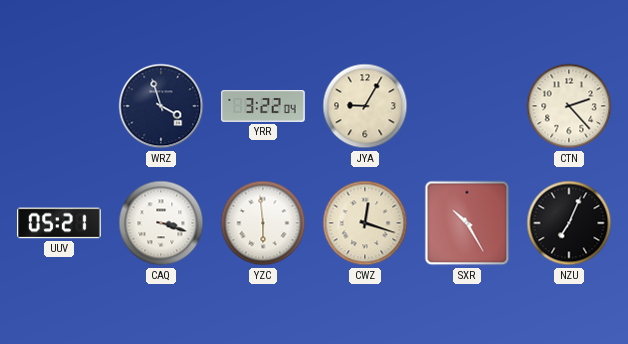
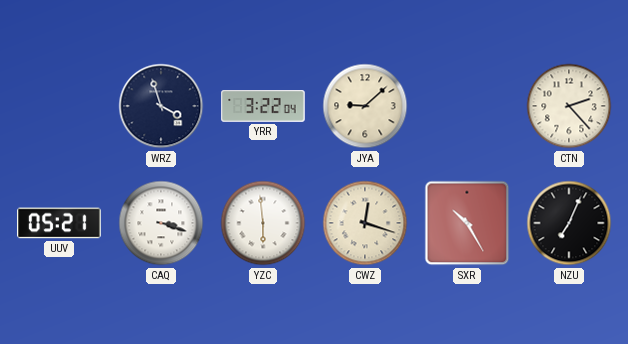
JYA: 9:05 -> 9:08
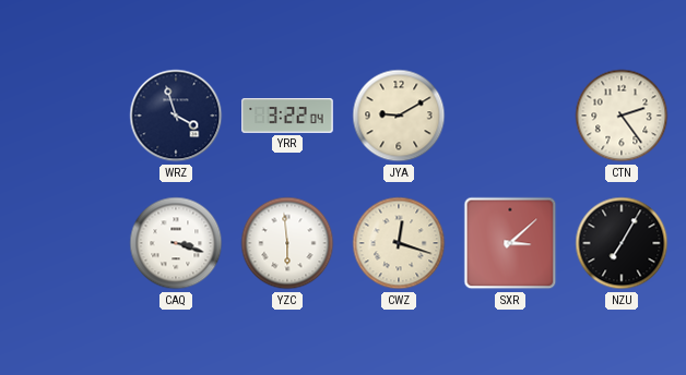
JYA: 9:08 -> 9:10
CTN: 2:23 -> 2:24
UUV: 05:21 -> none
SXR: 10:25 -> 3:08
NZU: 7:04 -> 7:05
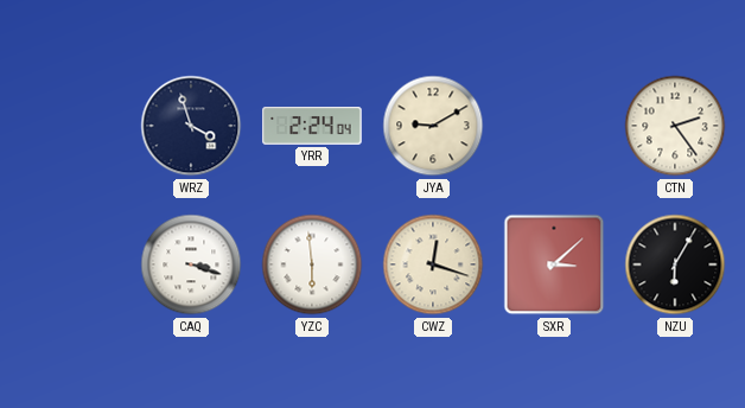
YRR: 3:22 -> 2:24
NZU: 7:05 -> 6:05
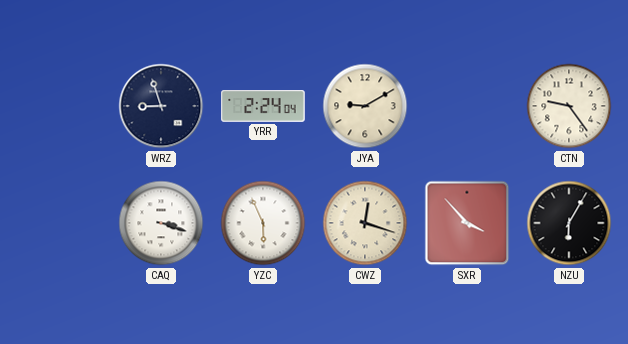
WRZ: 3:57 -> 8:57
CTN: 2:24 -> 9:24
YZC: 5:59 -> 5:56
SXR: 3:08 -> 3:53
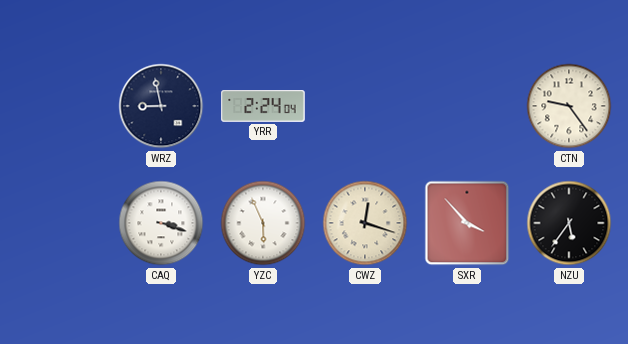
WRZ: 8:57 -> 8:58
JYA: 9:10 -> none
NZU: 6:05 -> 5:36
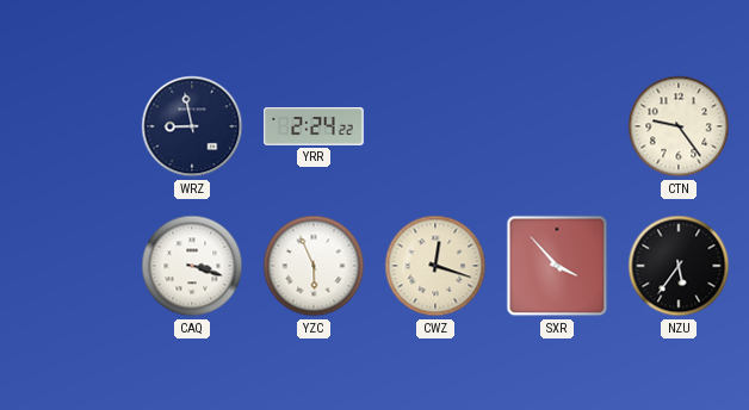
YRR: 2:24:04 -> 2:24:22
